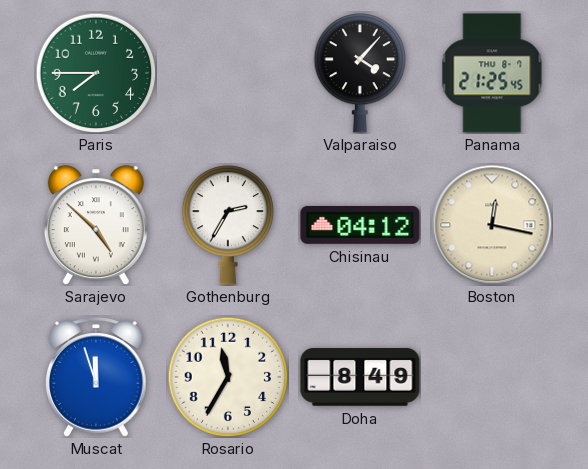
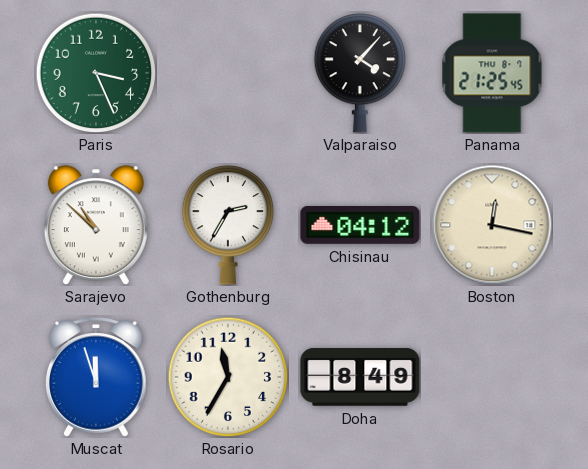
Paris: 7:45 -> 3:26
Sarajevo: 4:52 -> 10:52
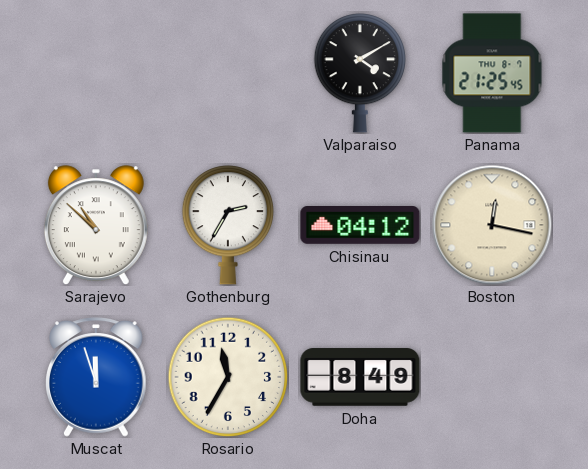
Paris: 3:26 -> none
Valparaiso: 4:07 -> 4:10
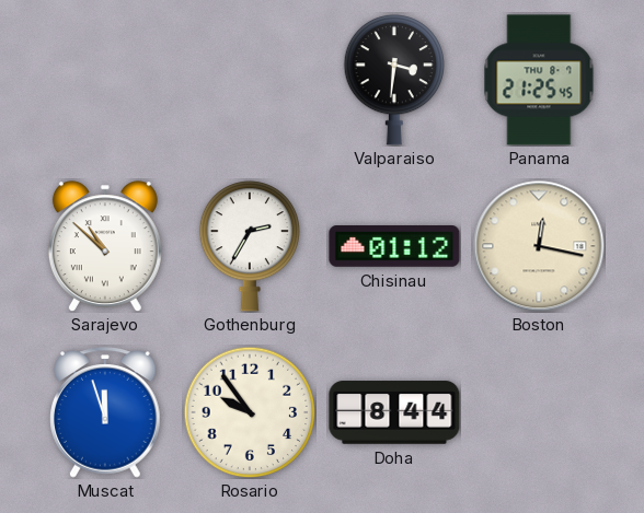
Valparaiso: 4:10 -> 3:31
Chisinau: 04:12 -> 01:12
Rosario: 11:35 -> 9:54
Doha: 8:49 -> 8:44
